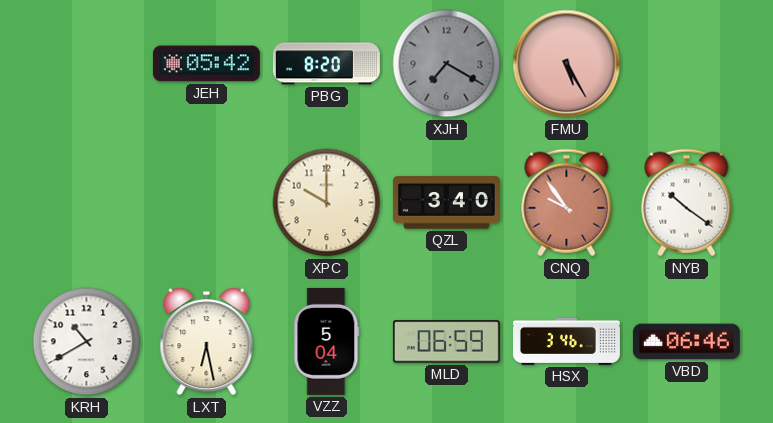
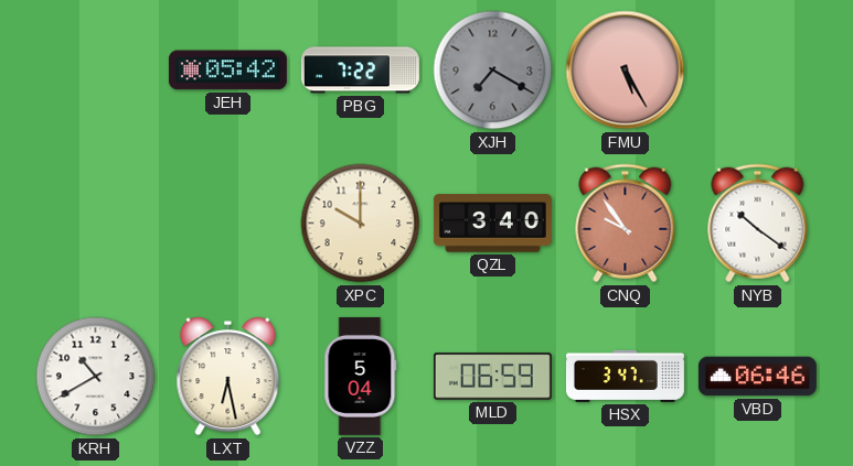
PBG: 8:20 -> 7:22
HSX: 3:46 -> 3:47
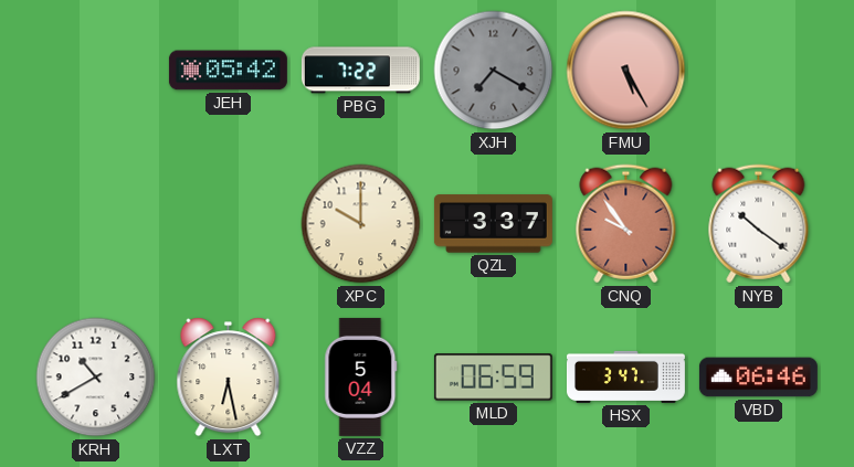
QZL: 3:40 -> 3:37
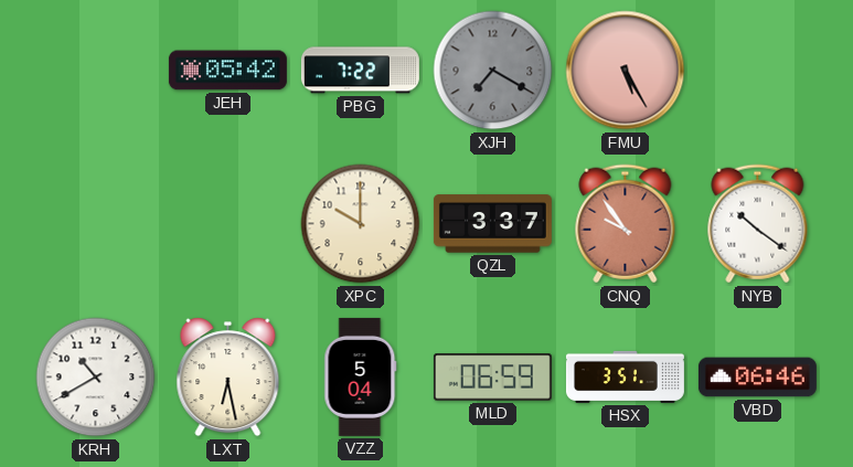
HSX: 3:47 -> 3:51
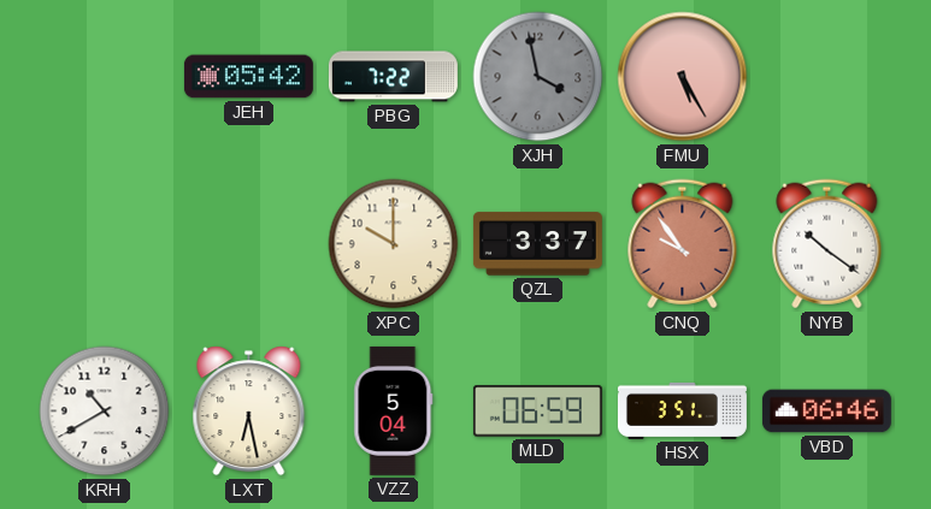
XJH: 7:20 -> 3:58
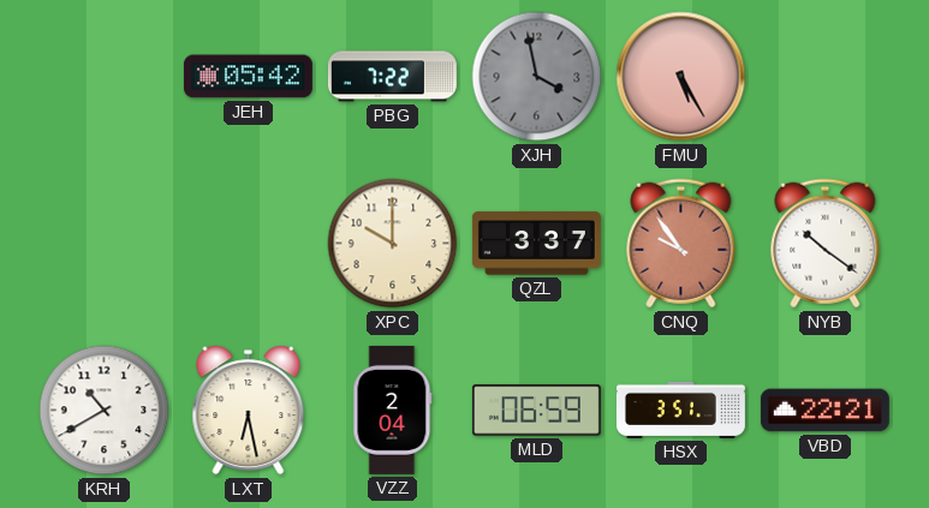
VZZ: 5:04 -> 2:04
VBD: 06:46 -> 22:21
